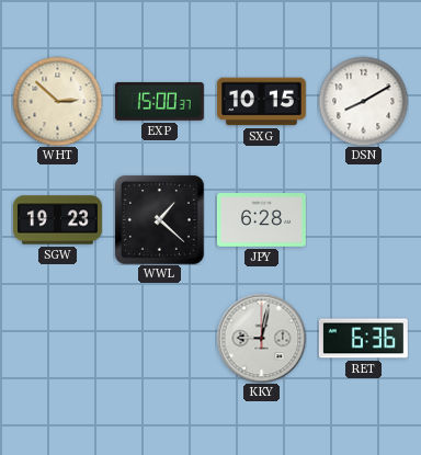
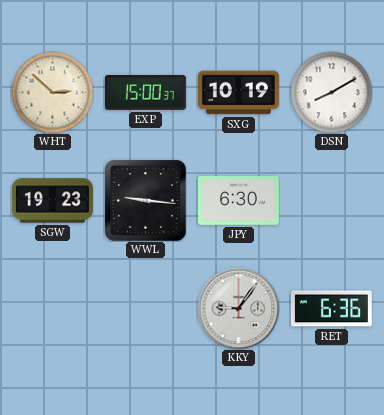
SXG: 10:15 -> 10:19
WWL: 1:22 -> 9:16
JPY: 6:28 -> 6:30
KKY: 9:02 -> 9:06
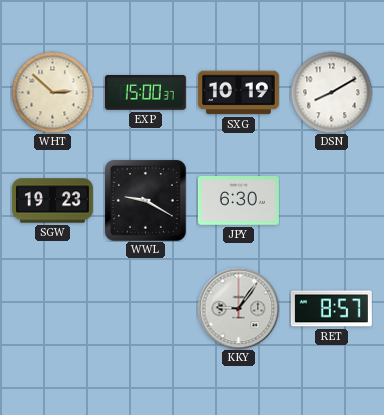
WWL: 9:16 -> 9:20
RET: 6:36 -> 8:57
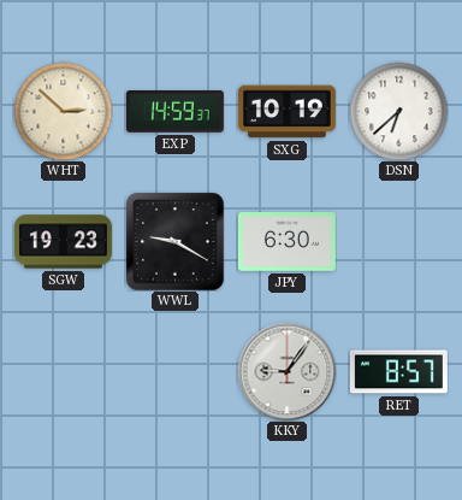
EXP: 15:00 -> 14:59
DSN: 8:10 -> 6:38
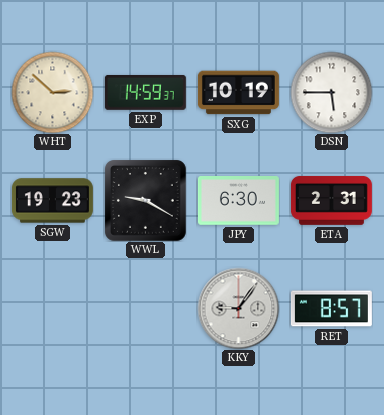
DSN: 6:38 -> 5:45
ETA: none -> 2:31
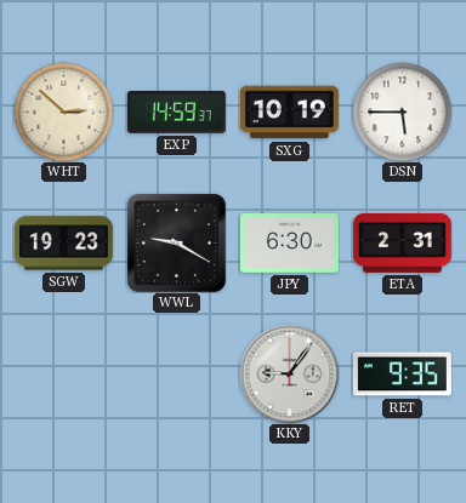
RET: 8:57 -> 9:35
